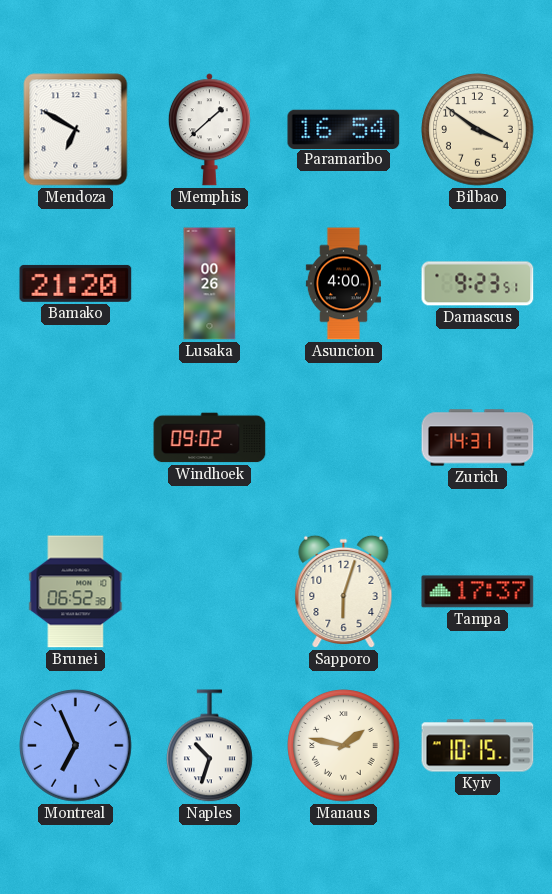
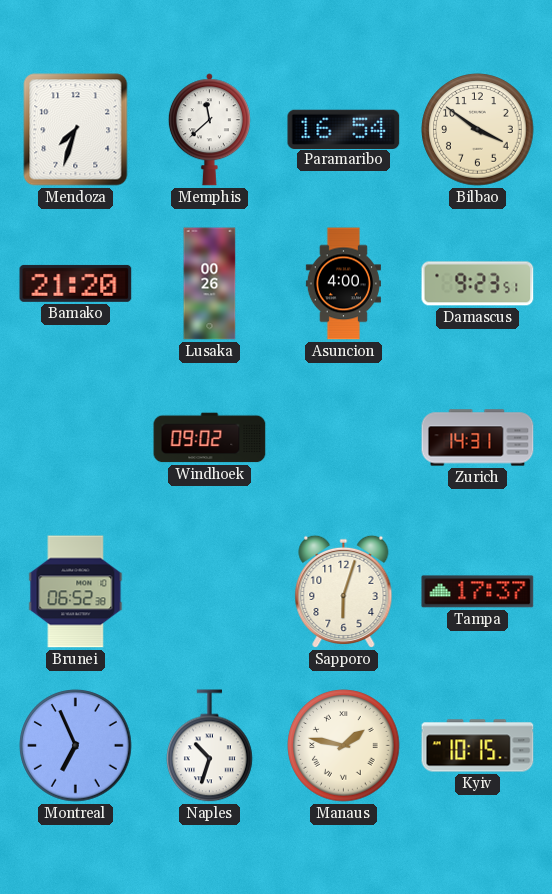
Mendoza: 6:50 -> 7:33
Memphis: 1:38 -> 11:38
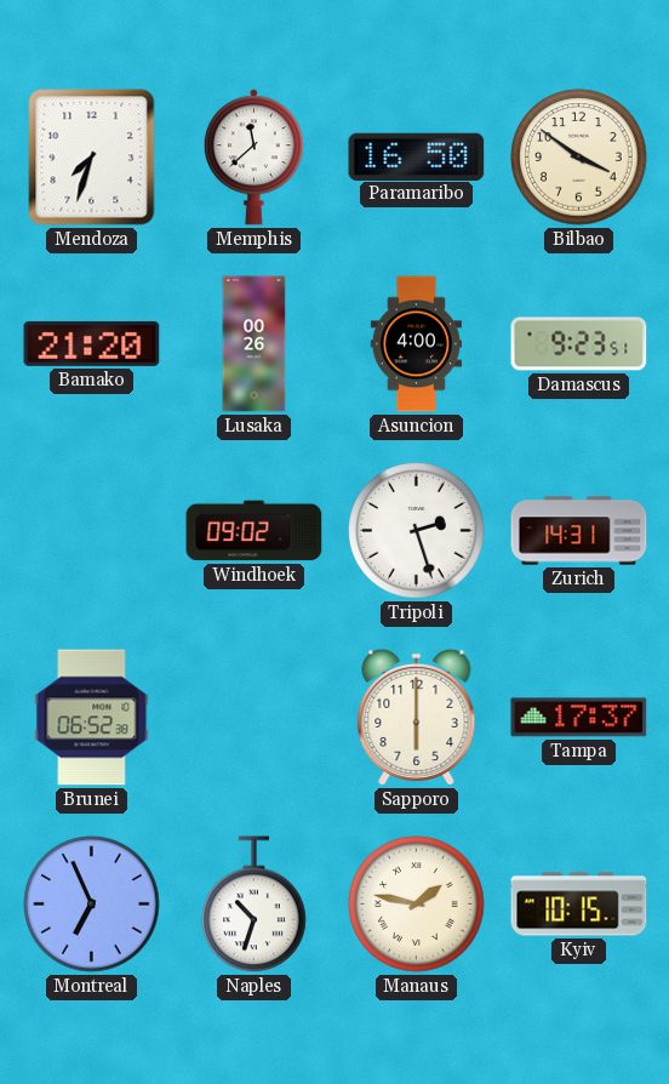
Paramaribo: 16:54 -> 16:50
Tripoli: none -> 2:27
Sapporo: 6:03 -> 6:00
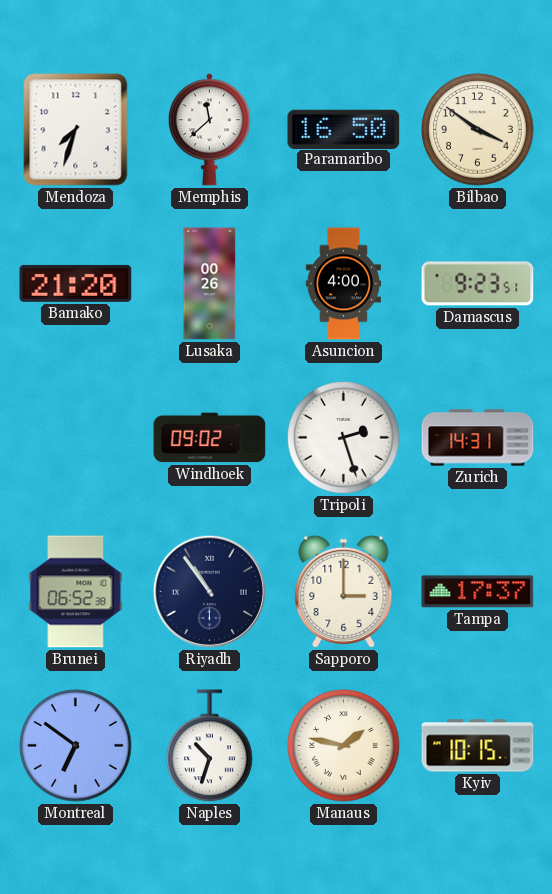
Riyadh: none -> 10:54
Sapporo: 6:00 -> 3:00
Montreal: 6:56 -> 6:51
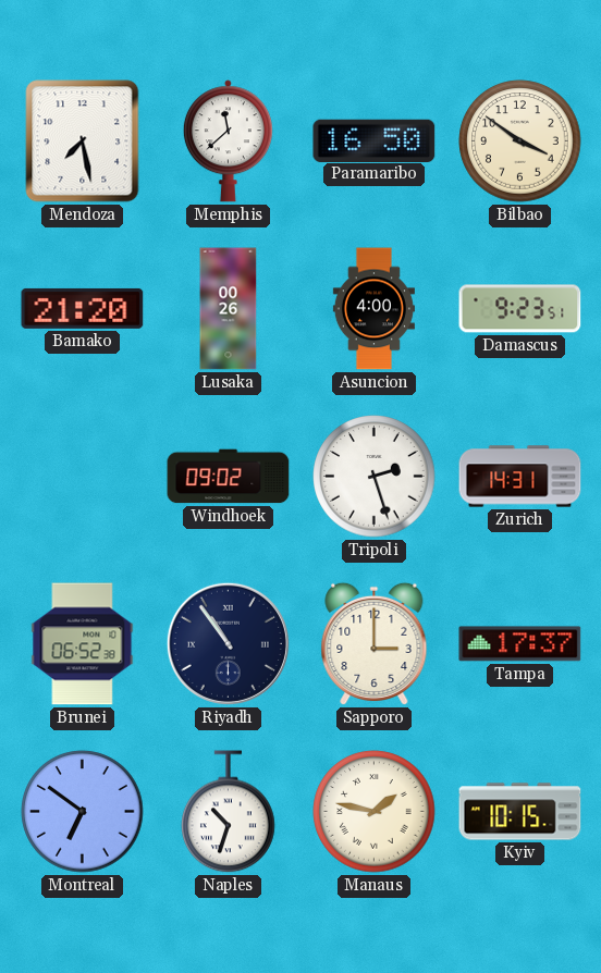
Mendoza: 7:33 -> 7:28
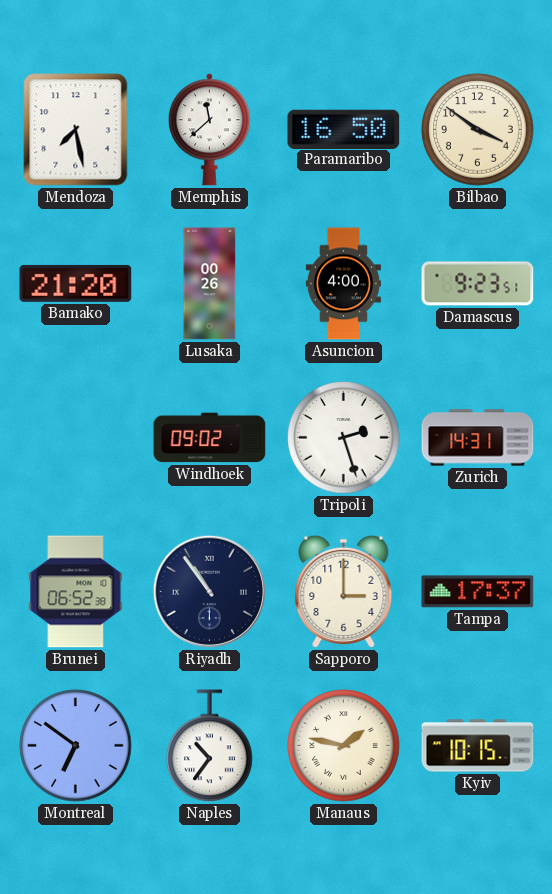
Naples: 10:33 -> 10:36
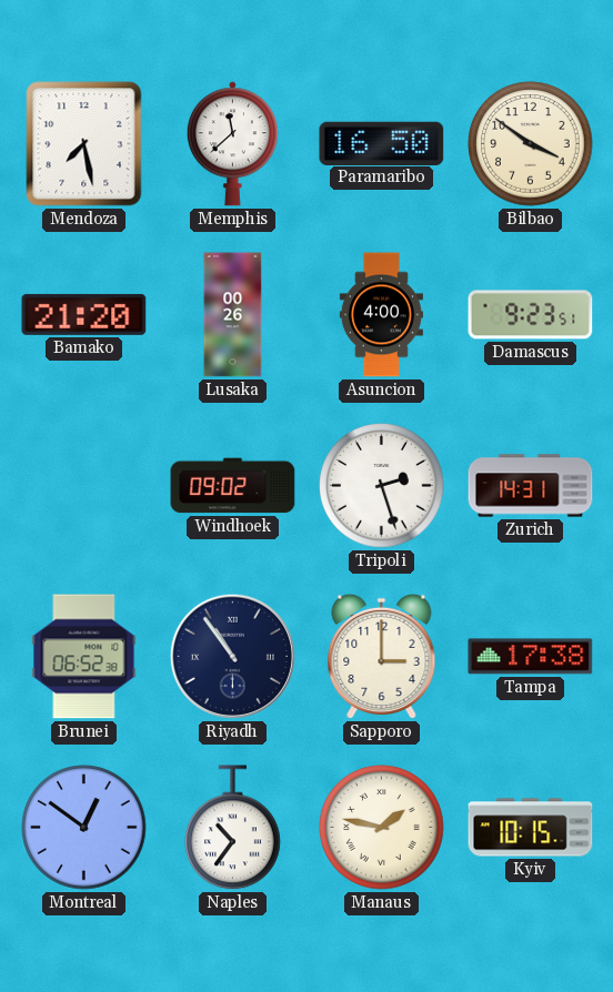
Tampa: 17:37 -> 17:38
Montreal: 6:51 -> 12:51
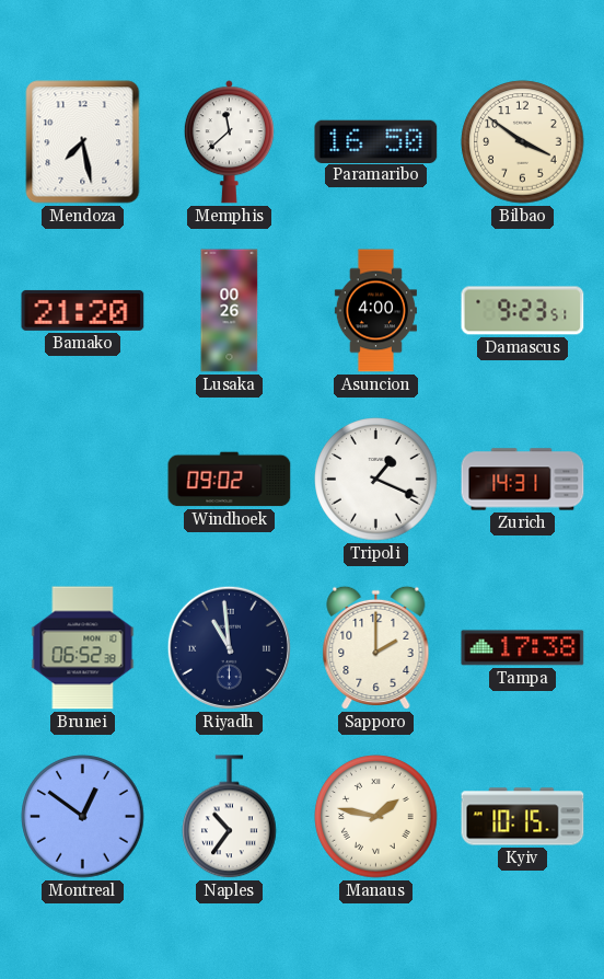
Tripoli: 2:27 -> 1:19
Riyadh: 10:54 -> 10:59
Sapporo: 3:00 -> 2:00
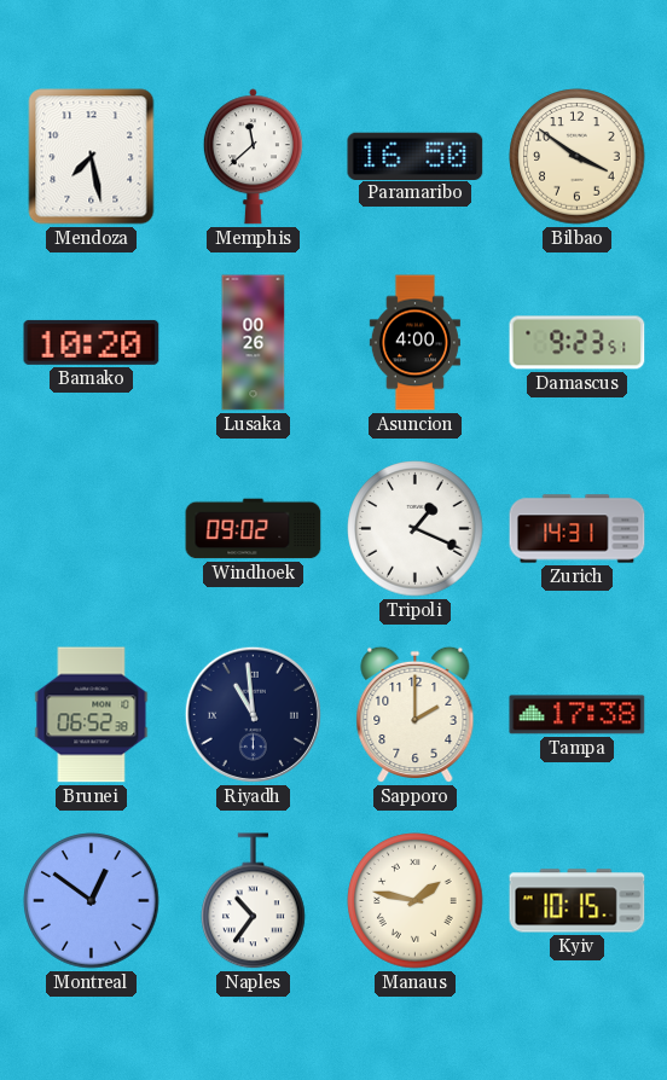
Bamako: 21:20 -> 10:20
